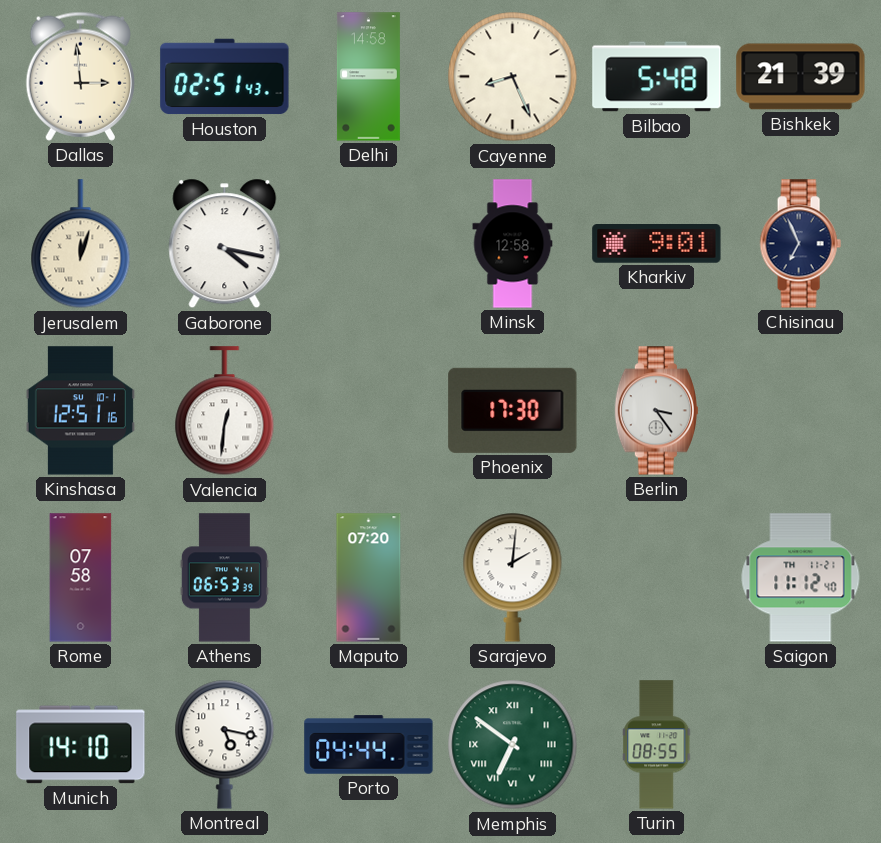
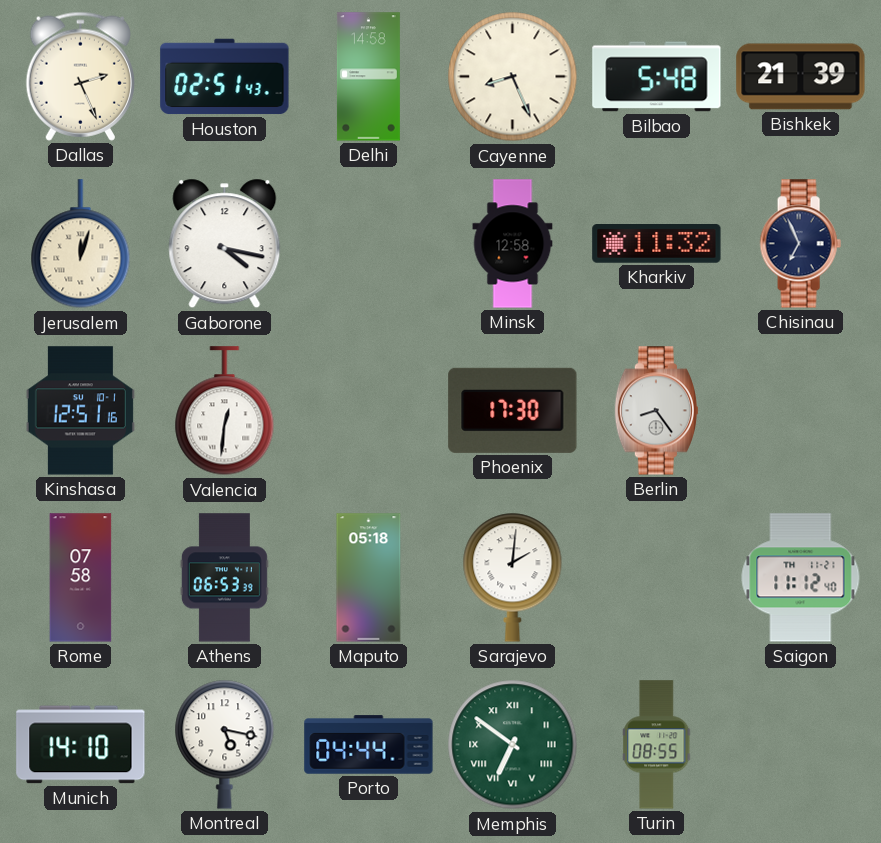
Dallas: 2:59 -> 2:26
Kharkiv: 9:01 -> 11:32
Berlin: 3:24 -> 8:24
Maputo: 07:20 -> 05:18
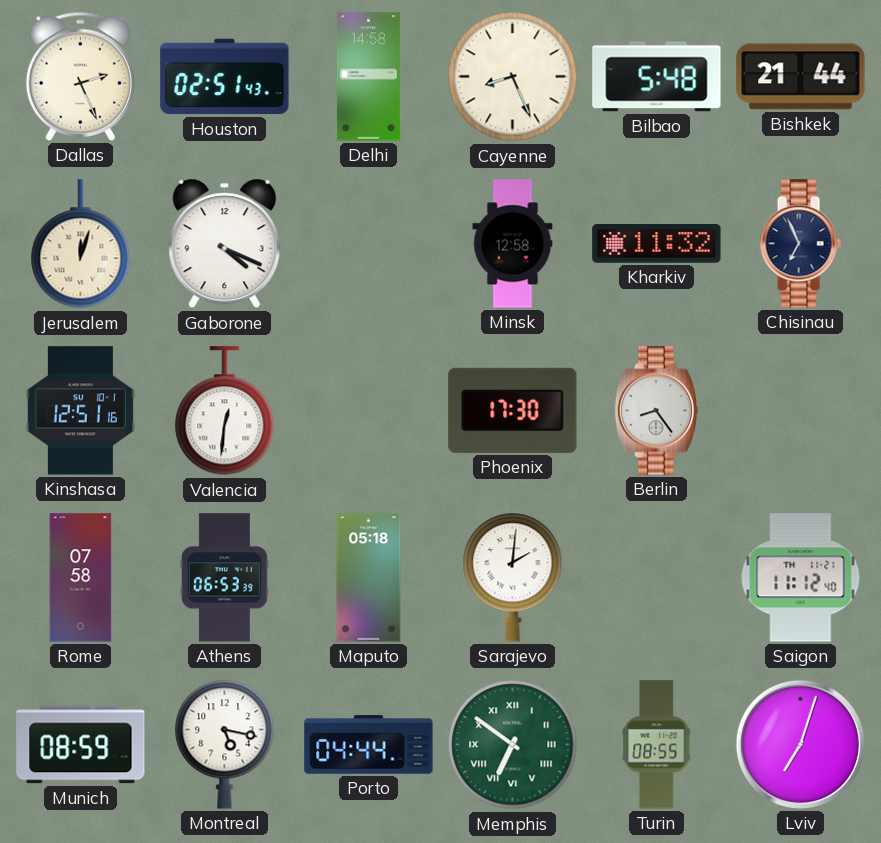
Bishkek: 21:39 -> 21:44
Gaborone: 4:17 -> 4:19
Munich: 14:10 -> 08:59
Lviv: none -> 7:03
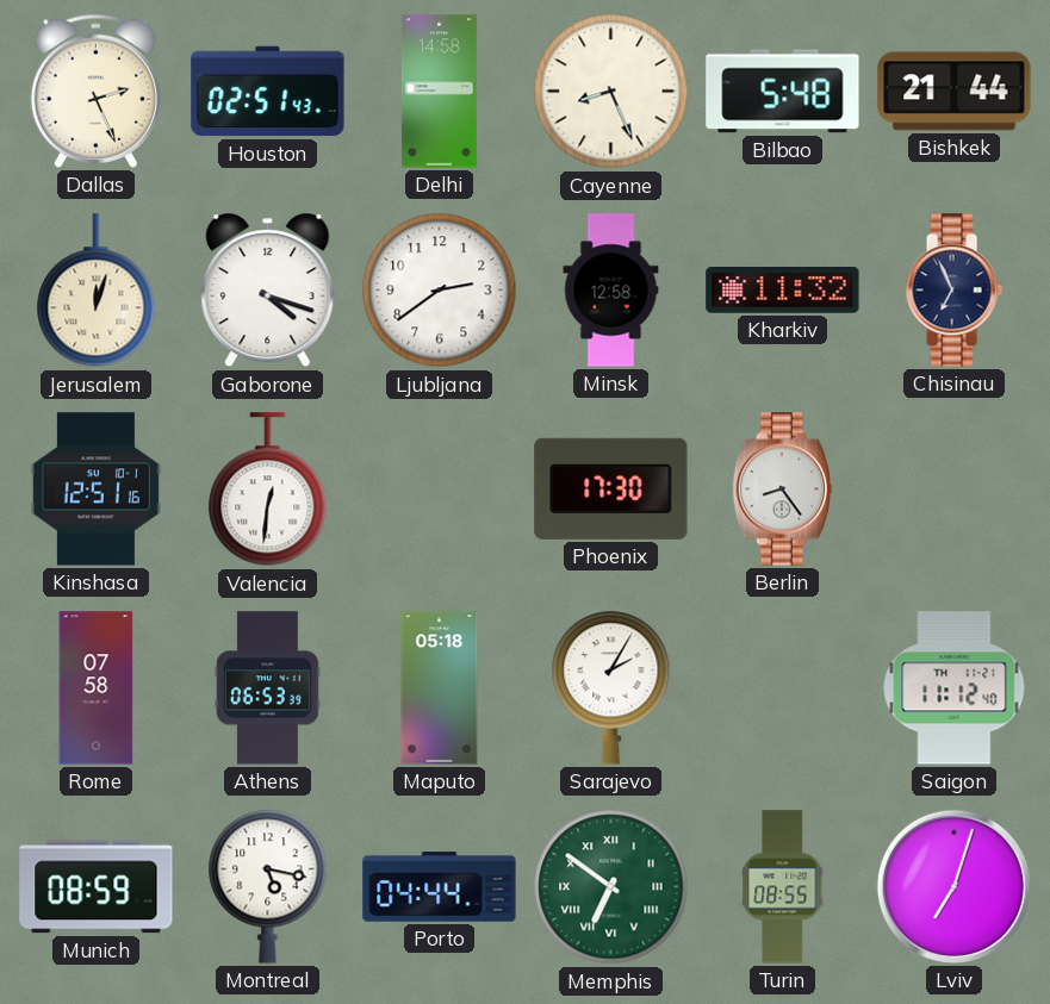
Gaborone: 4:19 -> 4:18
Ljubljana: none -> 2:39
Sarajevo: 2:01 -> 2:05
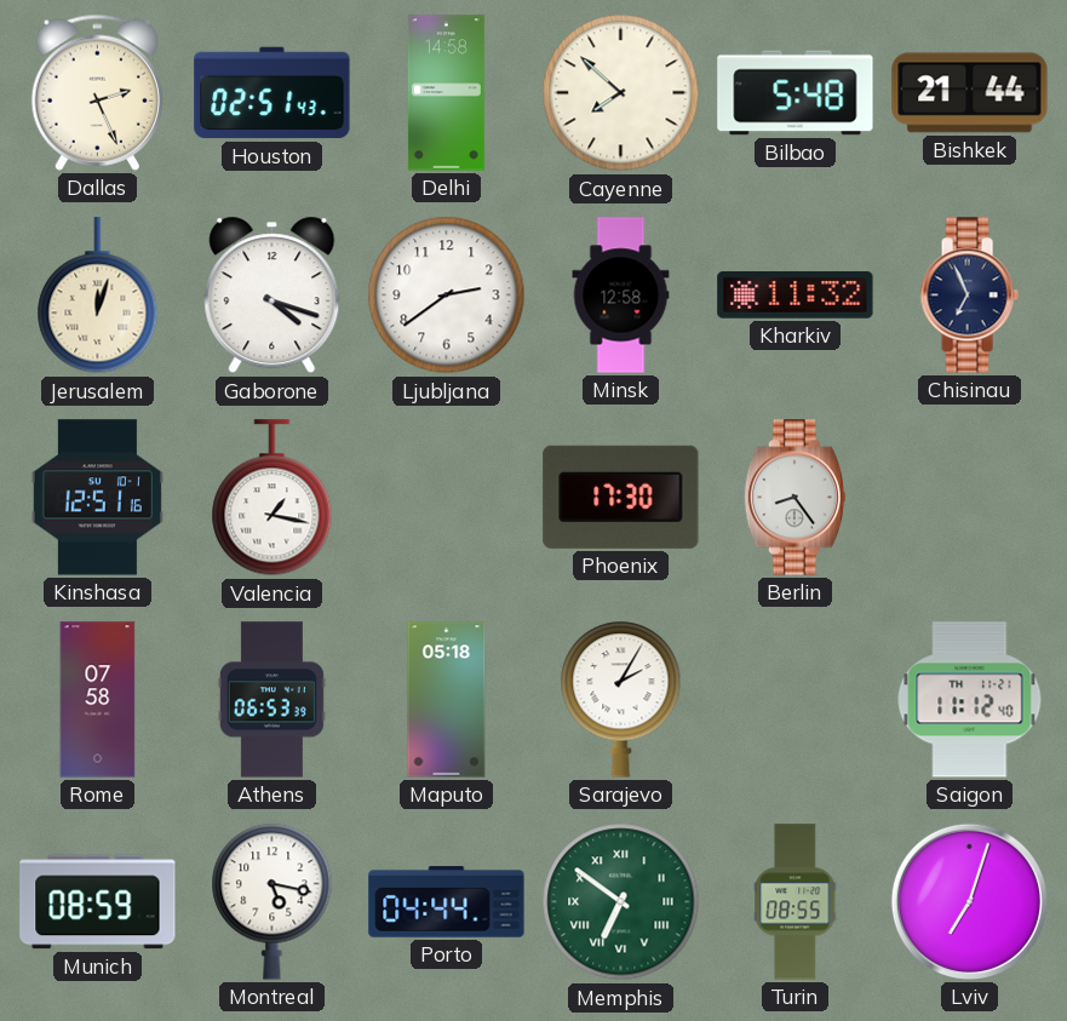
Cayenne: 8:26 -> 7:52
Valencia: 12:31 -> 1:17
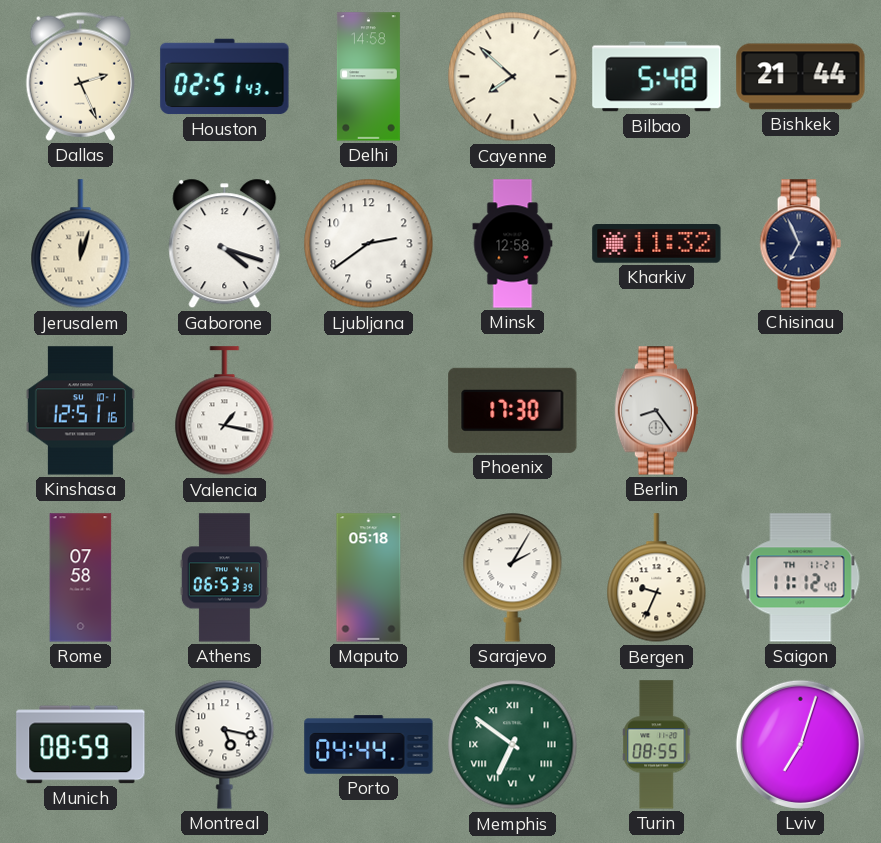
Bergen: none -> 9:34
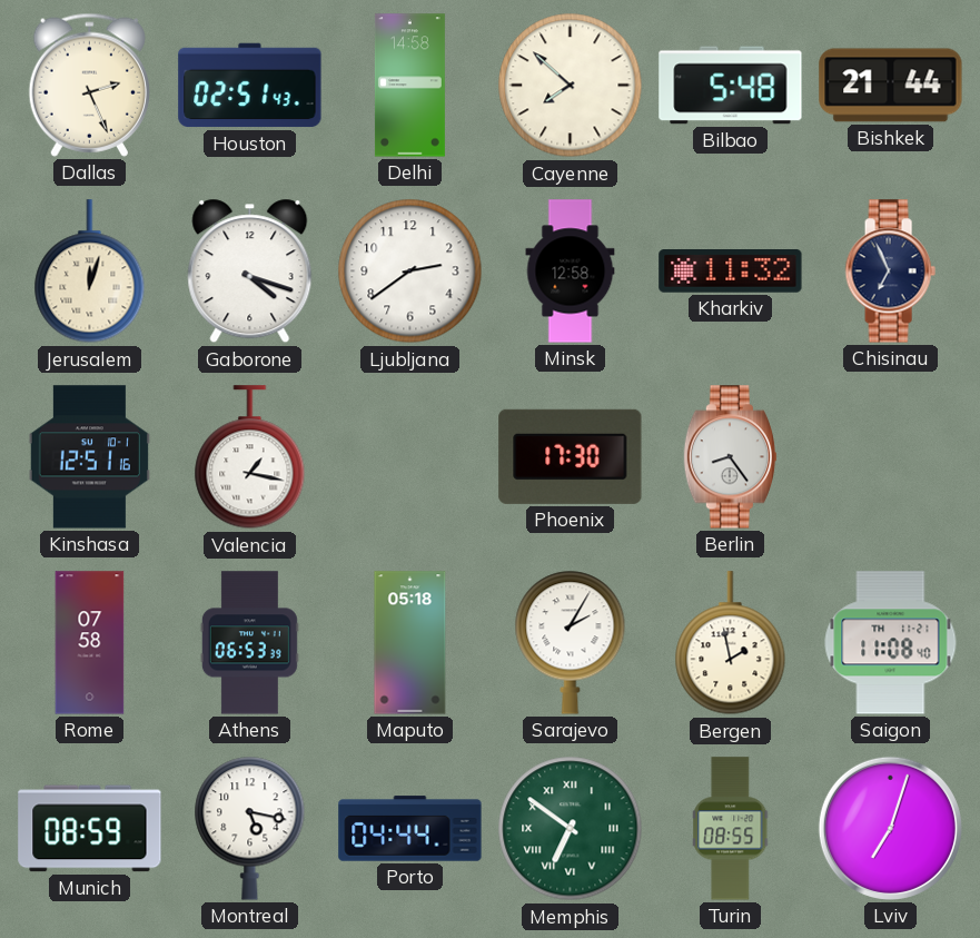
Bergen: 9:34 -> 1:58
Saigon: 11:12 -> 11:08
